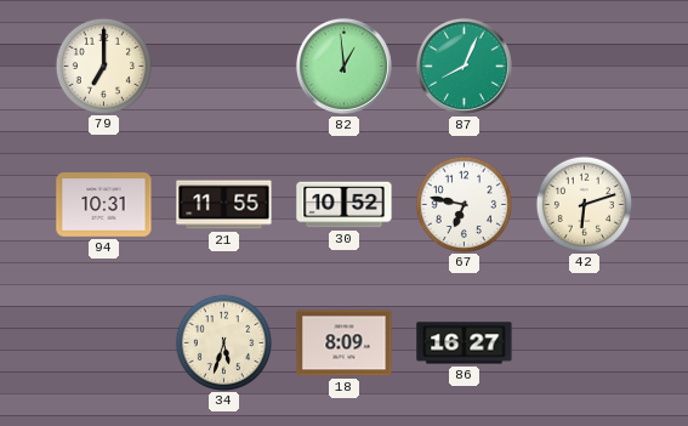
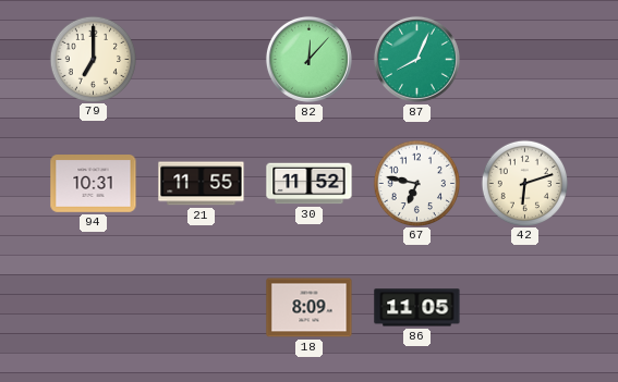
82: 12:59 -> 12:07
30: 10:52 -> 11:52
34: 5:33 -> none
86: 16:27 -> 11:05
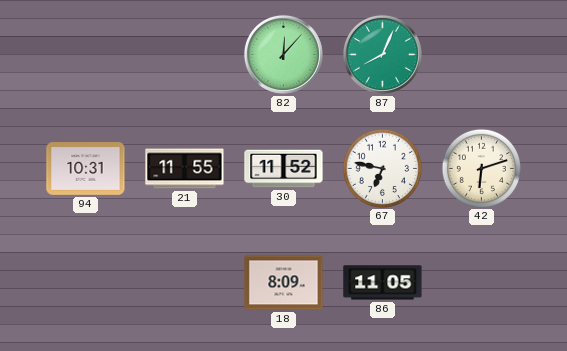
79: 7:00 -> none
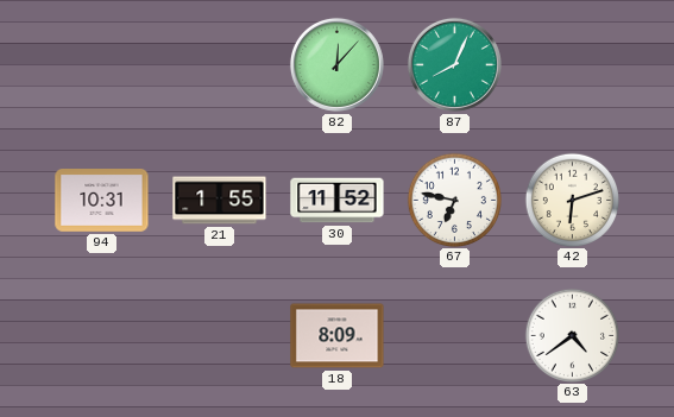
21: 11:55 -> 1:55
86: 11:05 -> none
63: none -> 4:39
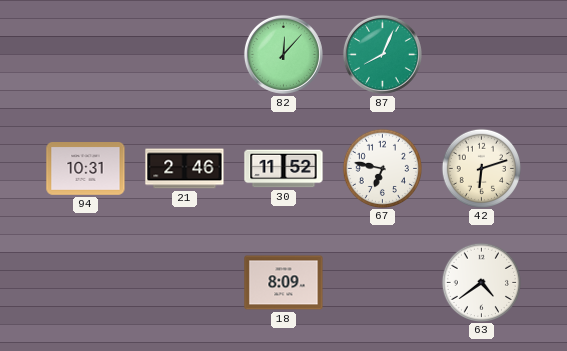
21: 1:55 -> 2:46
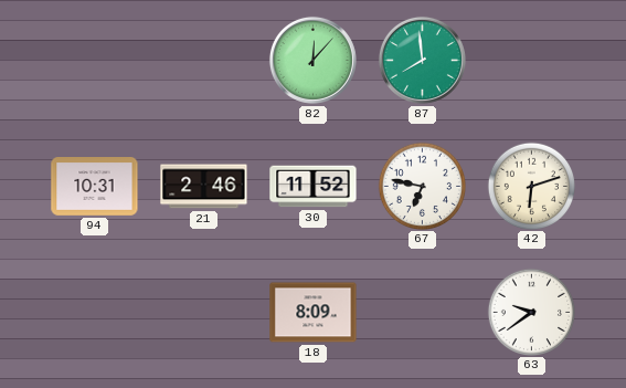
87: 8:04 -> 7:59
63: 4:39 -> 9:39
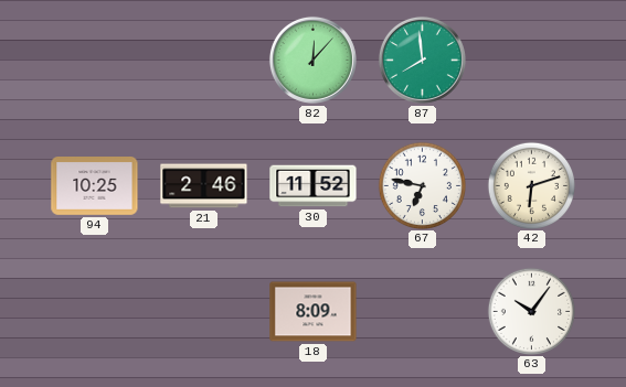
94: 10:31 -> 10:25
63: 9:39 -> 10:06
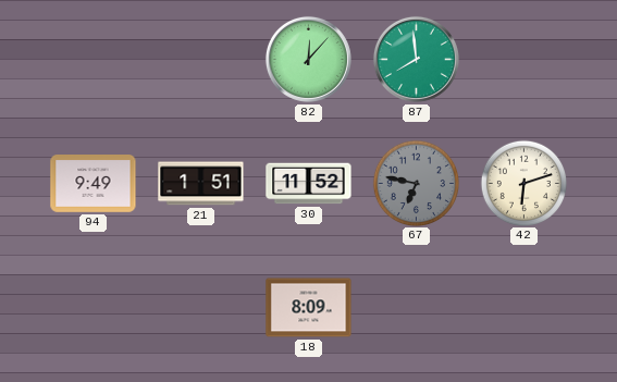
94: 10:25 -> 9:49
21: 2:46 -> 1:51
67 dial: white -> grey
63: 10:06 -> none
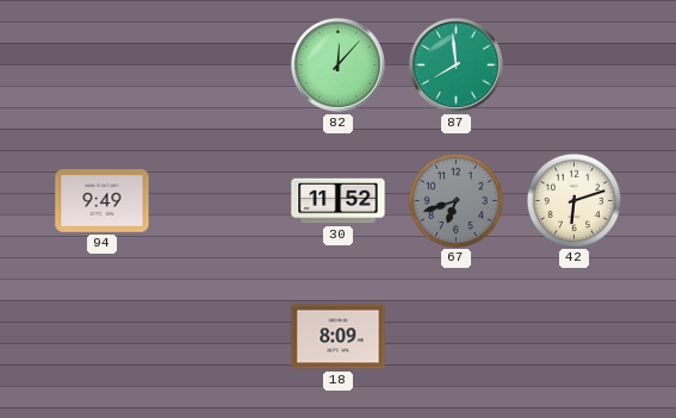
21: 1:51 -> none
67: 6:47 -> 6:42
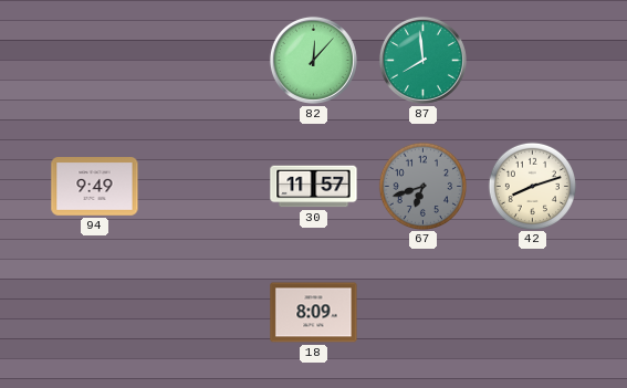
30: 11:52 -> 11:57
42: 6:12 -> 8:12
